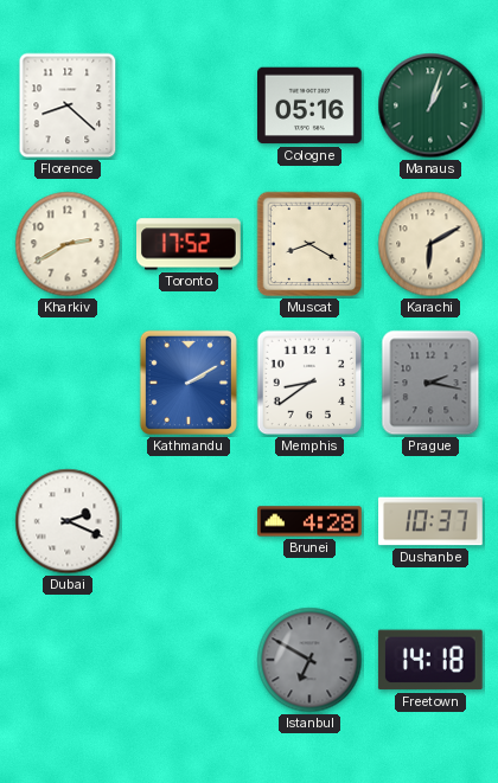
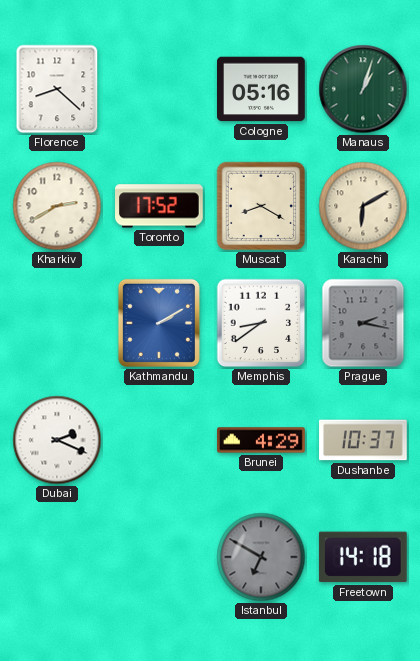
Brunei: 4:28 -> 4:29
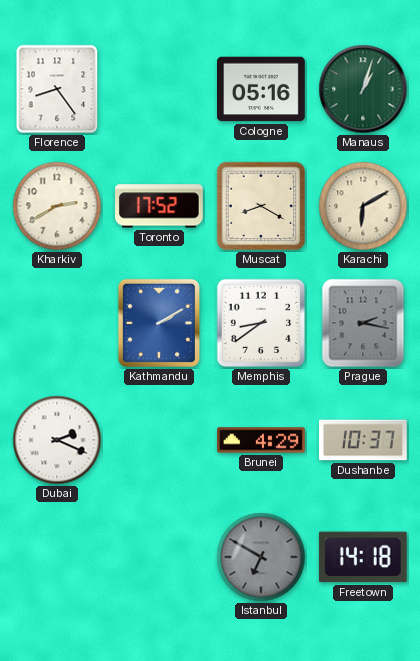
Florence: 8:22 -> 8:24
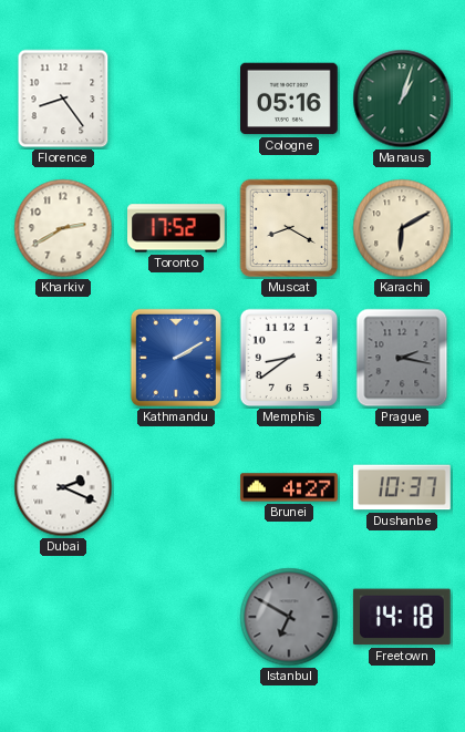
Brunei: 4:29 -> 4:27
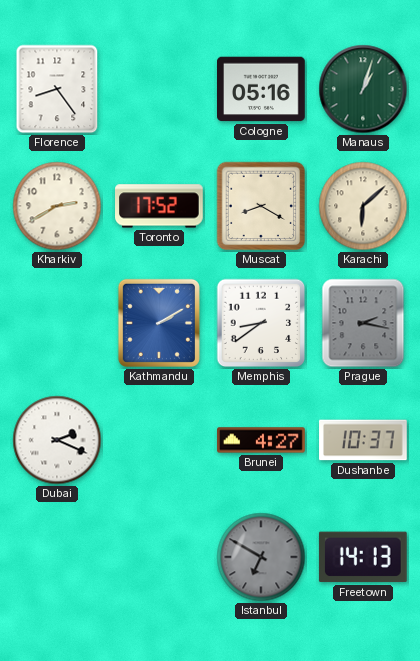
Karachi: 6:10 -> 6:08
Freetown: 14:18 -> 14:13
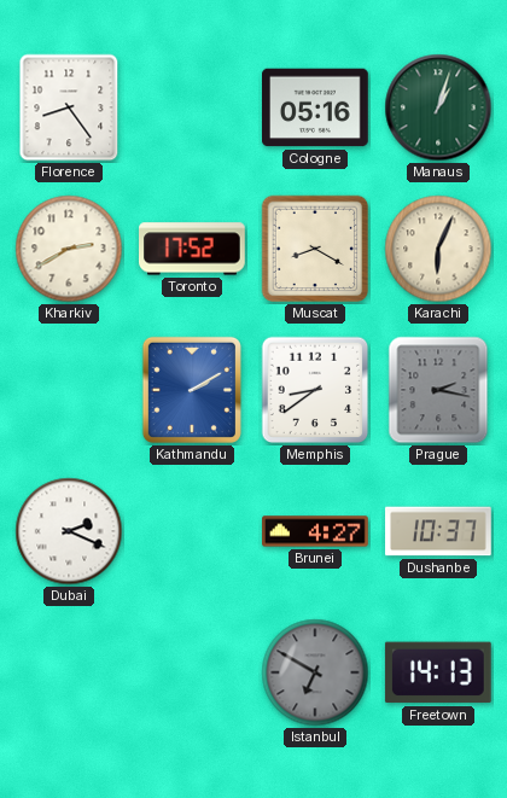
Karachi: 6:08 -> 6:04
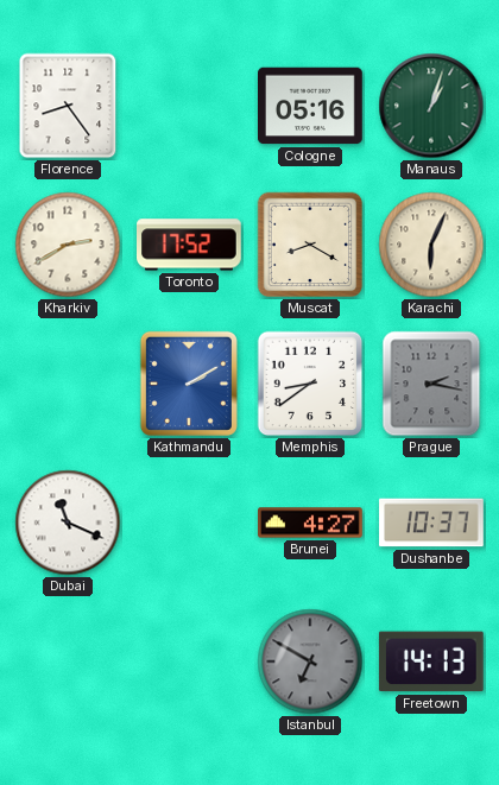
Dubai: 2:19 -> 11:19
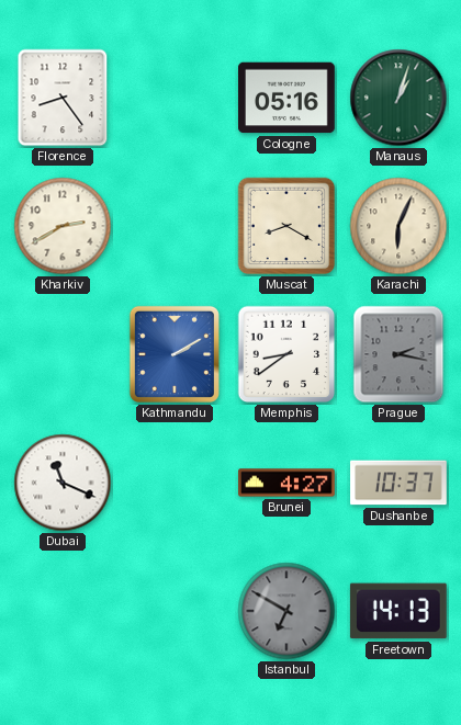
Toronto: 17:52 -> none
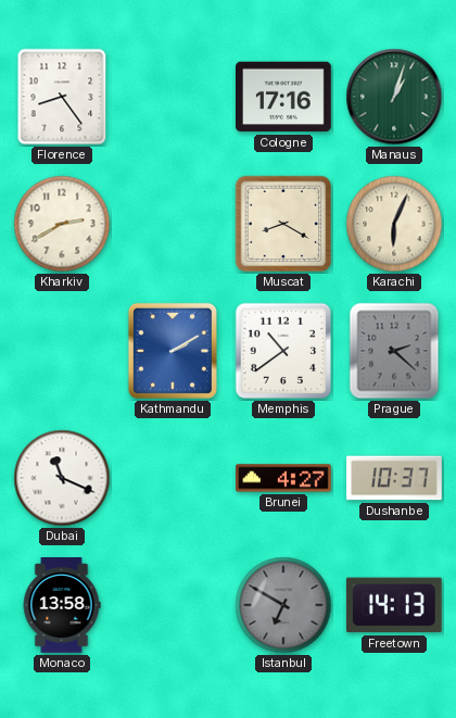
Cologne: 05:16 -> 17:16
Memphis: 8:39 -> 10:39
Prague: 2:17 -> 2:22
Monaco: none -> 13:58
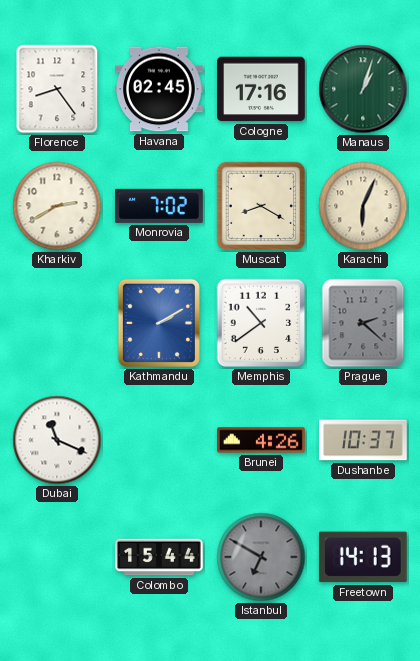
Havana: none -> 02:45
Monrovia: none -> 7:02
Brunei: 4:27 -> 4:26
Monaco: 13:58 -> none
Colombo: none -> 15:44
